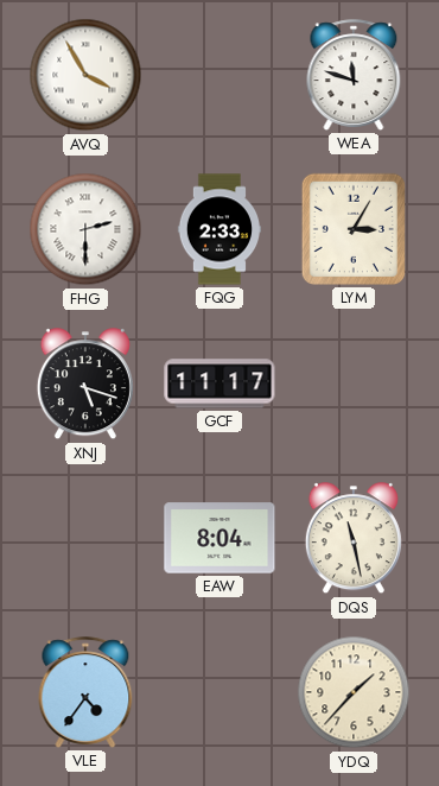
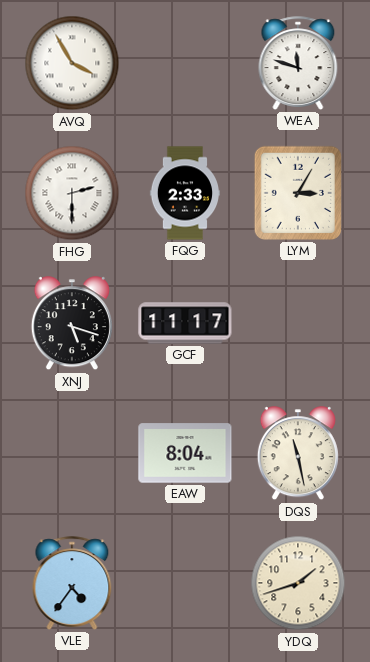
YDQ: 1:37 -> 1:42
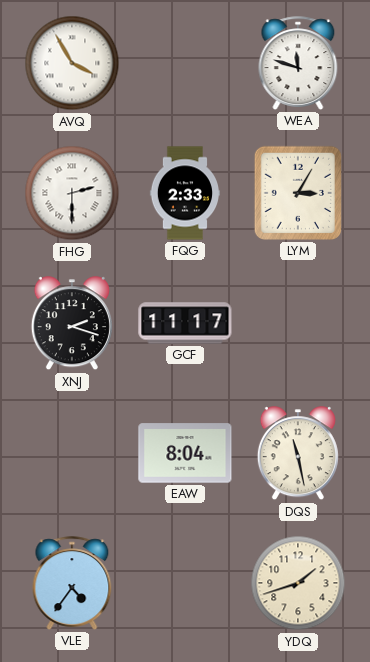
XNJ: 5:18 -> 2:18
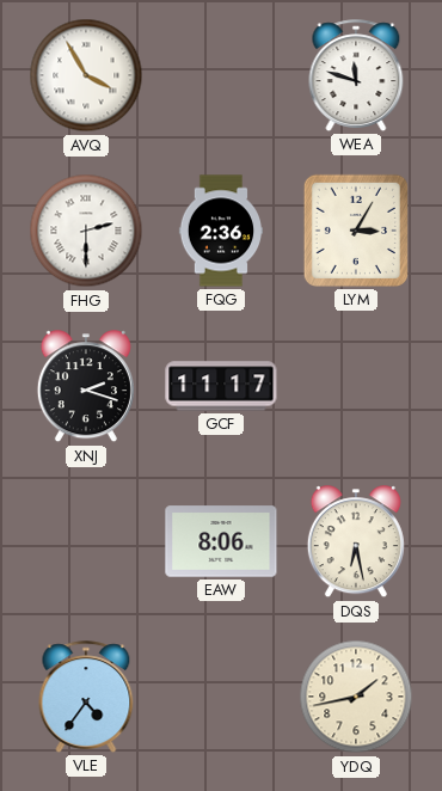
FQG: 2:33 -> 2:36
EAW: 8:04 -> 8:06
DQS: 11:28 -> 6:28
YDQ: 1:42 -> 1:43
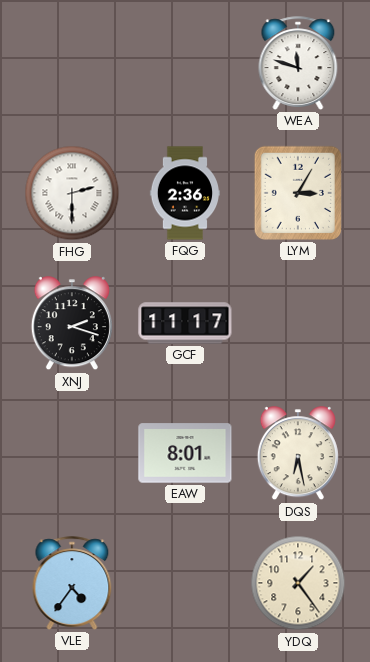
AVQ: 3:55 -> none
EAW: 8:06 -> 8:01
YDQ: 1:43 -> 1:24
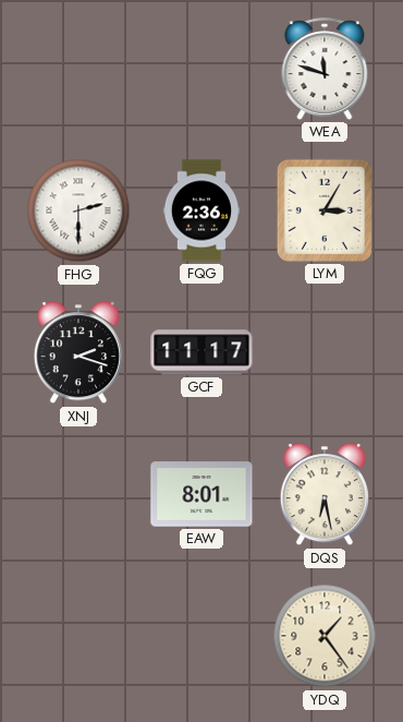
VLE: 4:36 -> none
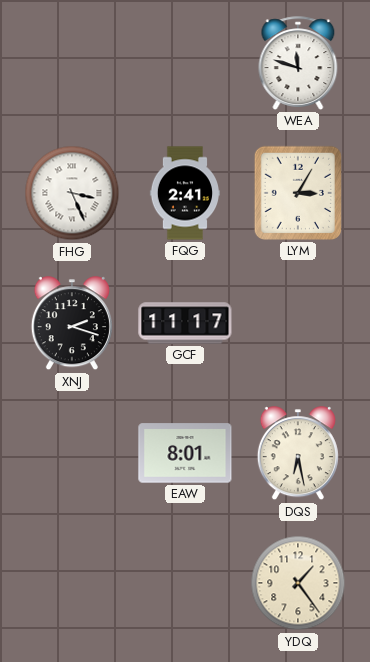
FHG: 2:30 -> 3:26
FQG: 2:36 -> 2:41
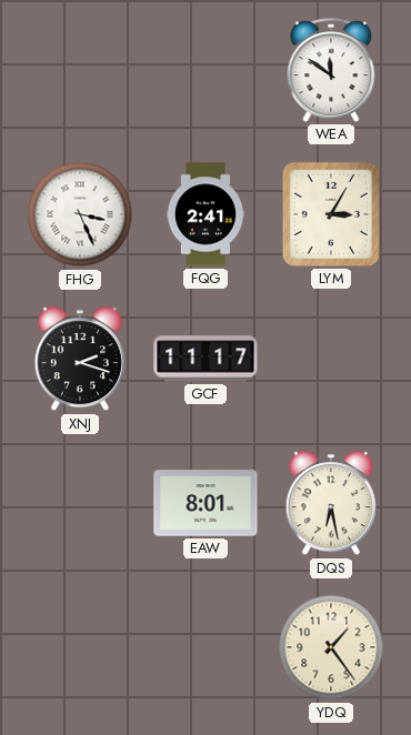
WEA: 11:48 -> 11:51
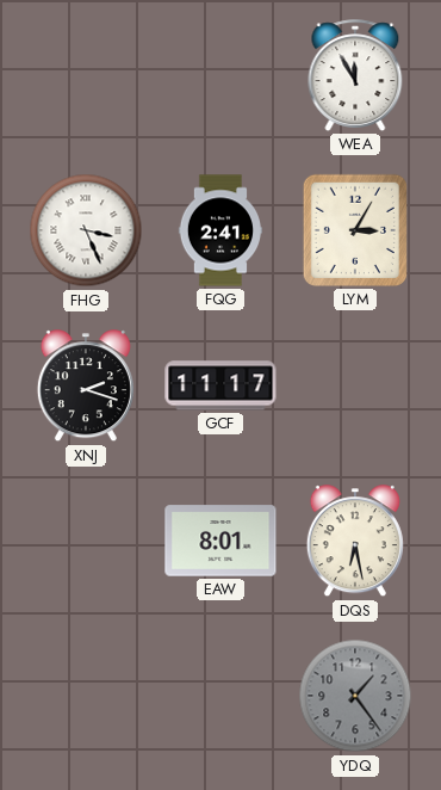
WEA: 11:51 -> 11:55
YDQ dial: cream -> grey
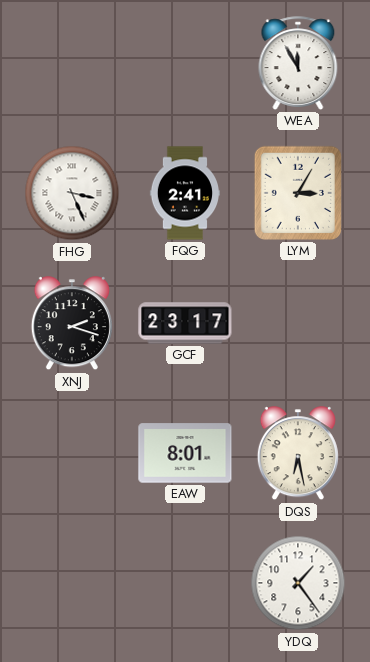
GCF: 11:17 -> 23:17
YDQ dial: grey -> white
